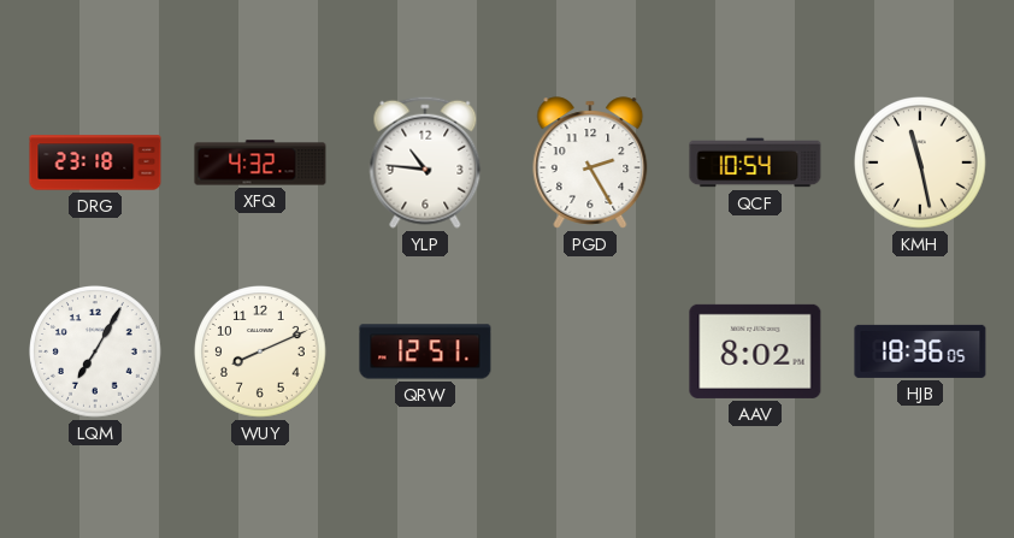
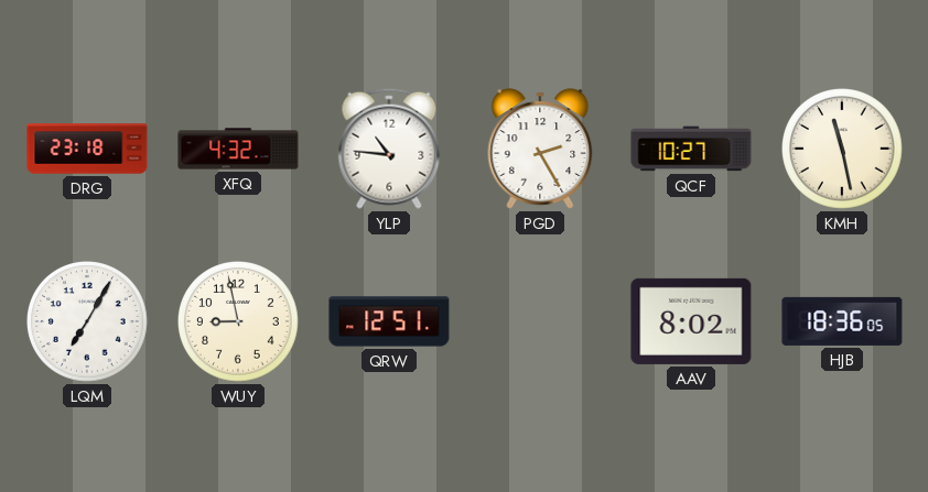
QCF: 10:54 -> 10:27
WUY: 8:11 -> 8:58
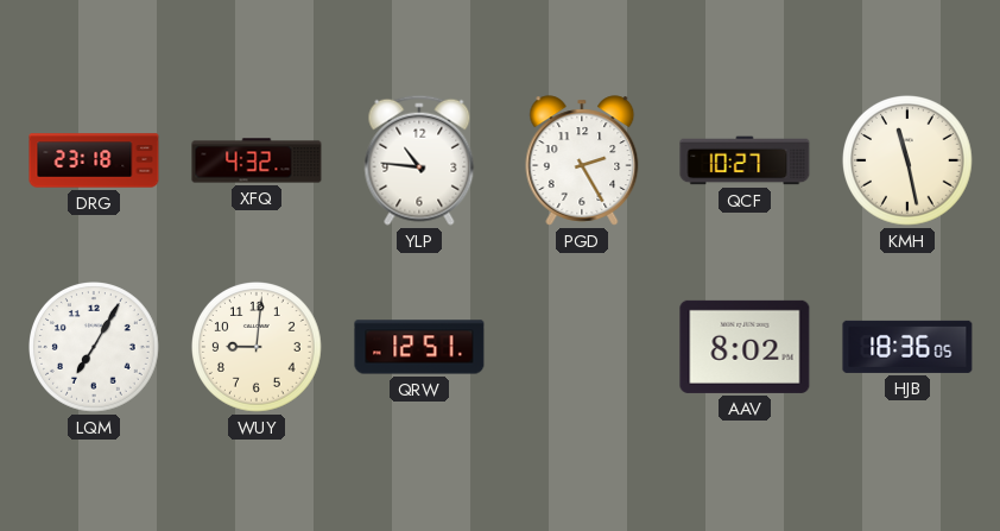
WUY: 8:58 -> 9:01
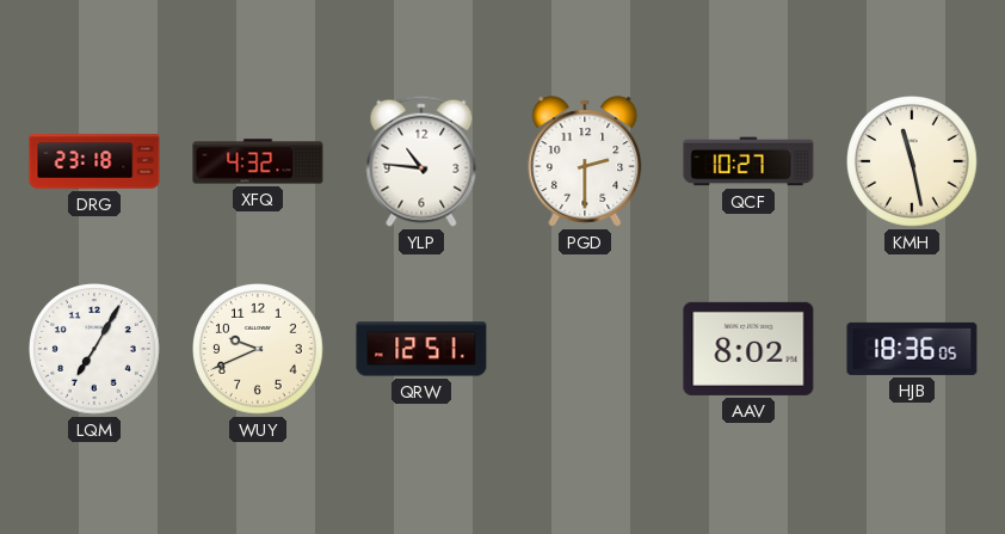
PGD: 2:25 -> 2:30
WUY: 9:01 -> 9:41
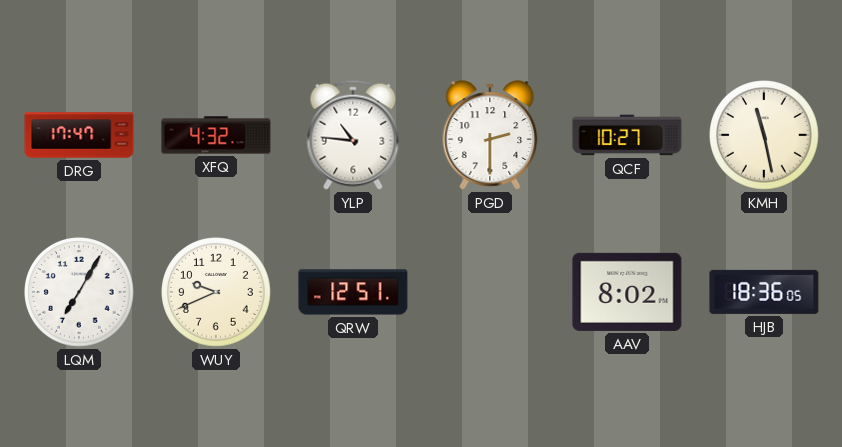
DRG: 23:18 -> 17:47
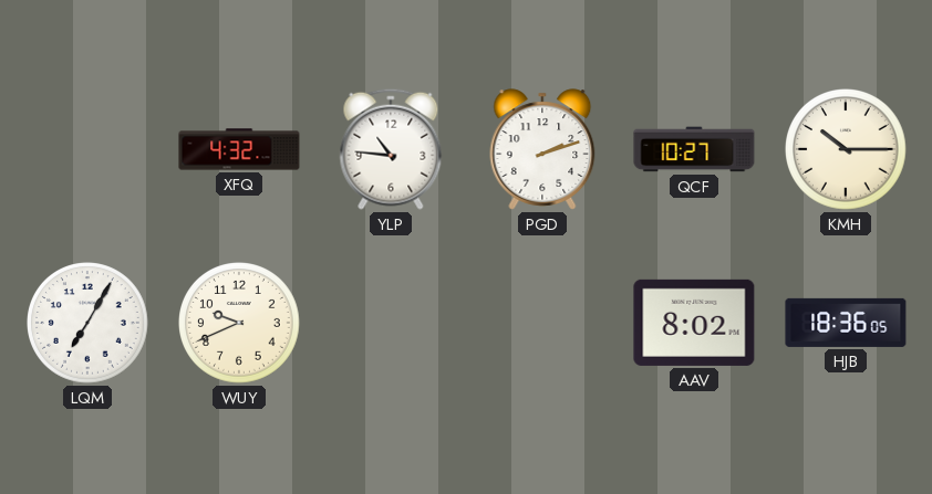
DRG: 17:47 -> none
PGD: 2:30 -> 2:12
KMH: 11:28 -> 10:15
QRW: 12:51 -> none
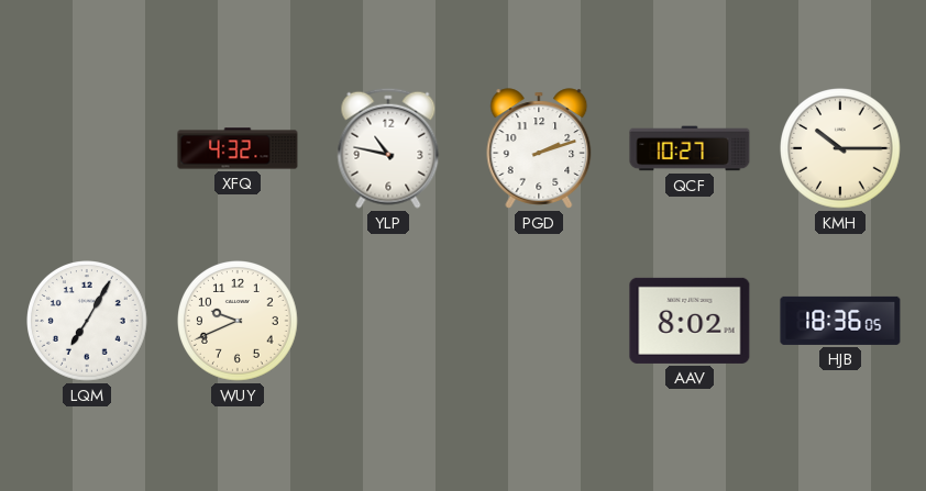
YLP: 10:46 -> 10:47
